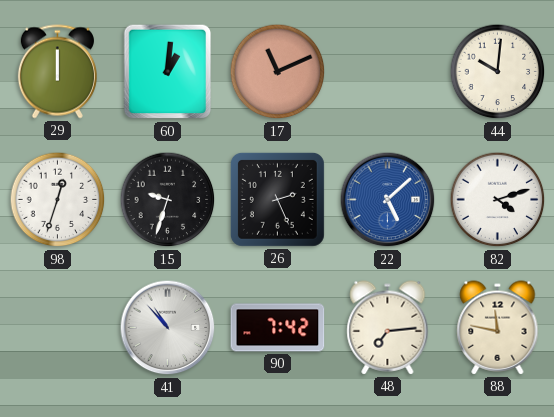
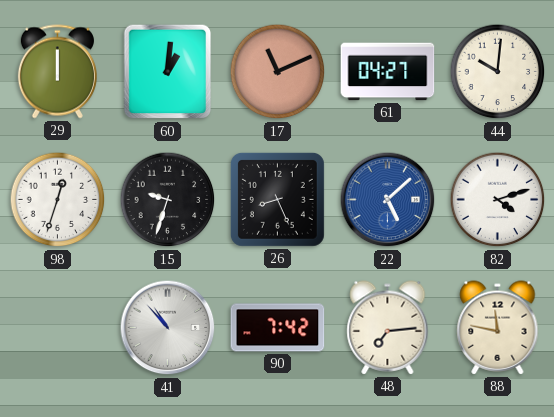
61: none -> 04:27
26: 2:26 -> 8:26
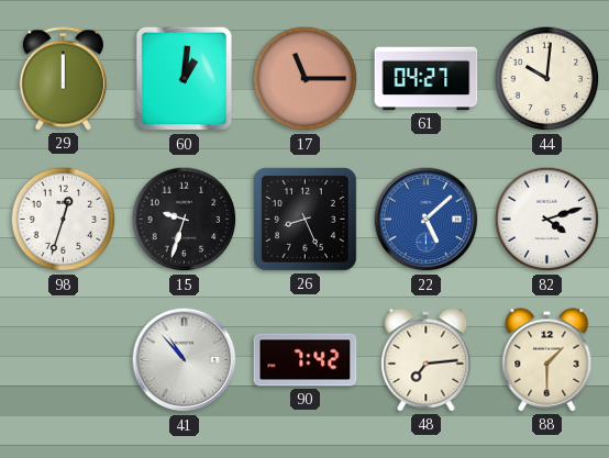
17: 11:11 -> 11:15
88: 11:47 -> 1:30
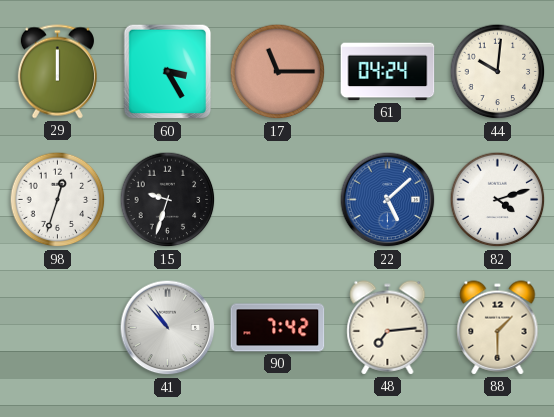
60: 1:01 -> 3:25
61: 04:27 -> 04:24
26: 8:26 -> none
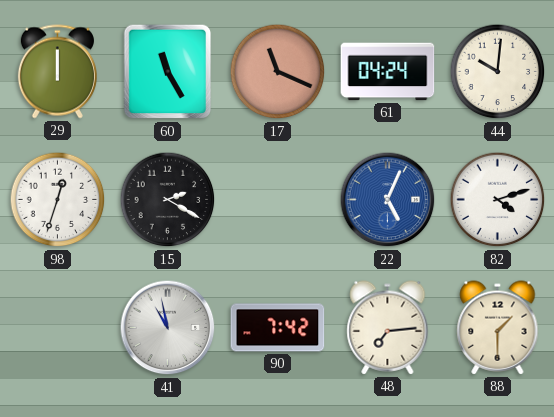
60: 3:25 -> 11:25
17: 11:15 -> 11:19
15: 9:33 -> 2:20
22: 5:08 -> 5:04
41: 10:53 -> 10:58
